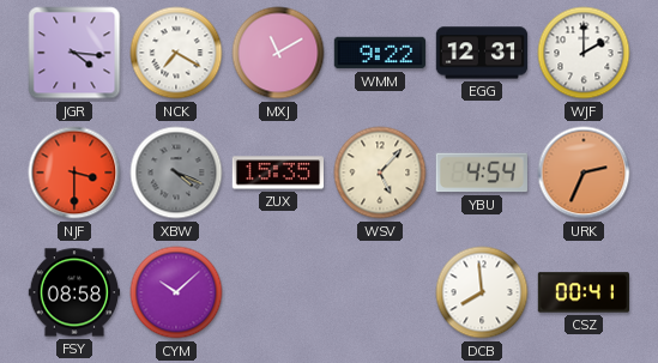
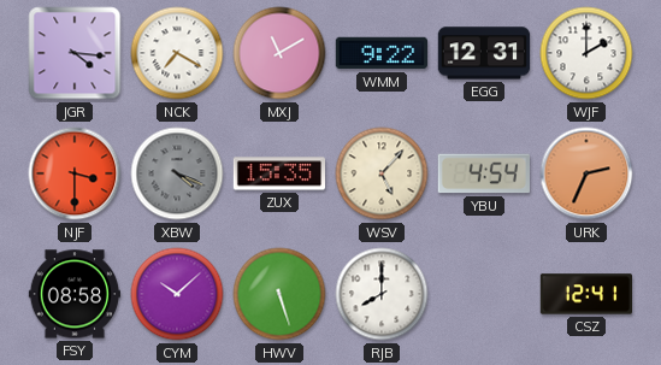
HWV: none -> 5:27
RJB: none -> 8:00
DCB: 7:59 -> none
CSZ: 00:41 -> 12:41
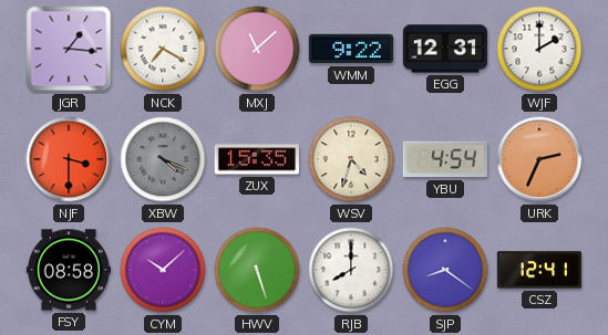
JGR: 4:16 -> 1:16
MXJ: 11:10 -> 11:08
WSV: 5:07 -> 4:33
SJP: none -> 8:21
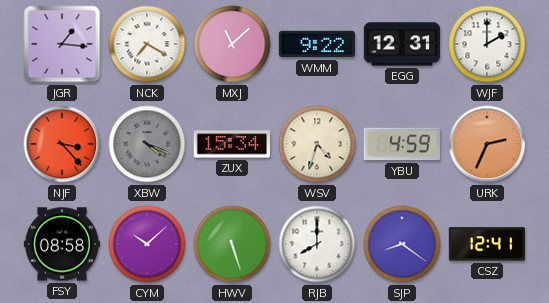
NJF: 3:30 -> 3:23
ZUX: 15:35 -> 15:34
YBU: 4:54 -> 4:59
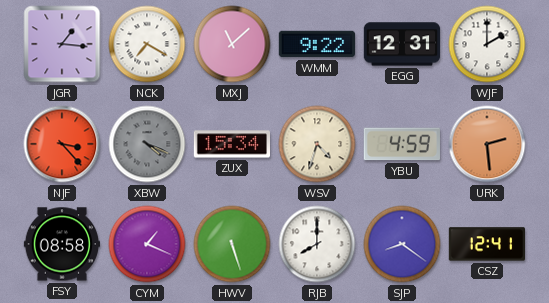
URK: 2:34 -> 2:29
CYM: 10:08 -> 1:19
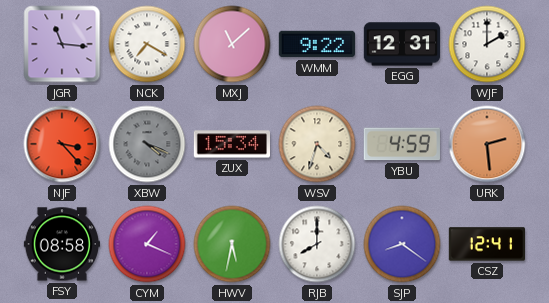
JGR: 1:16 -> 11:16
HWV: 5:27 -> 5:32
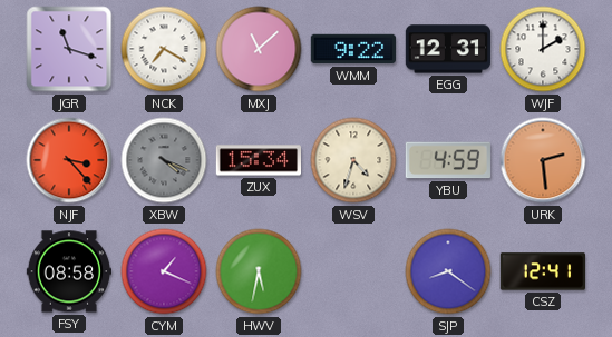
JGR: 11:16 -> 11:18
RJB: 8:00 -> none
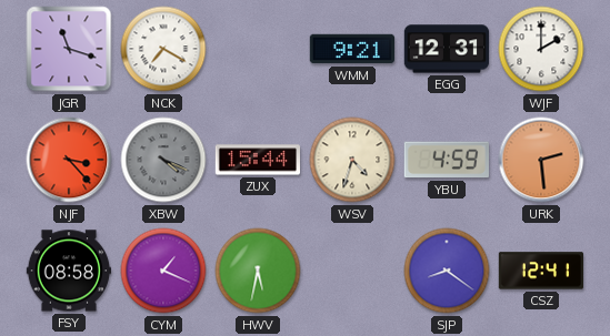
MXJ: 11:08 -> none
WMM: 9:22 -> 9:21
ZUX: 15:34 -> 15:44
